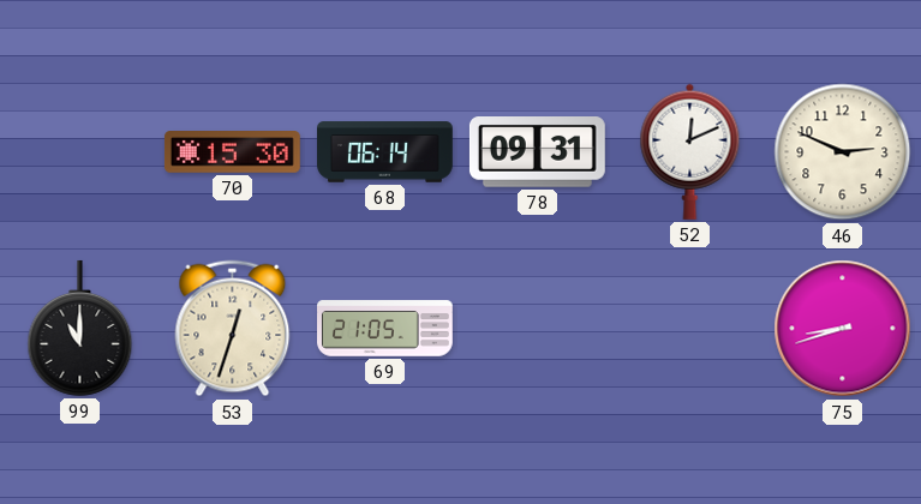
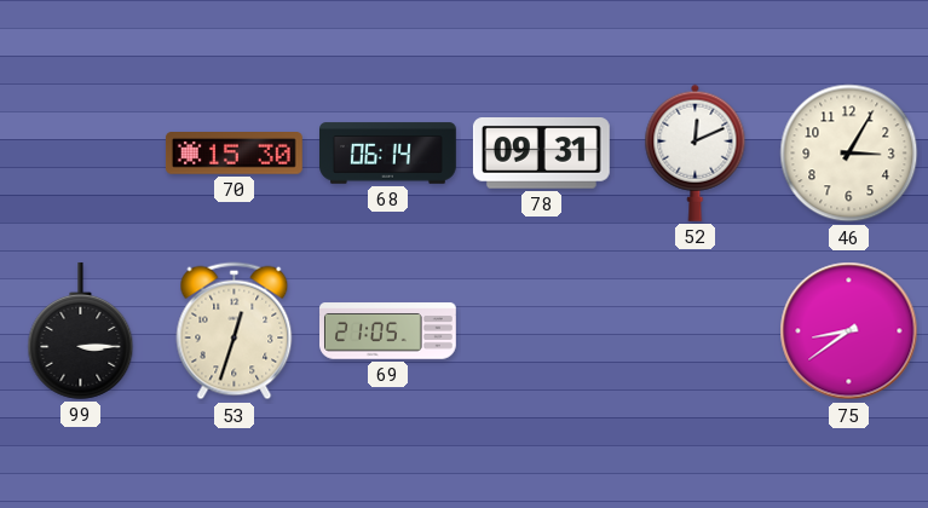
46: 2:49 -> 3:05
99: 11:00 -> 3:15
75: 8:42 -> 8:39
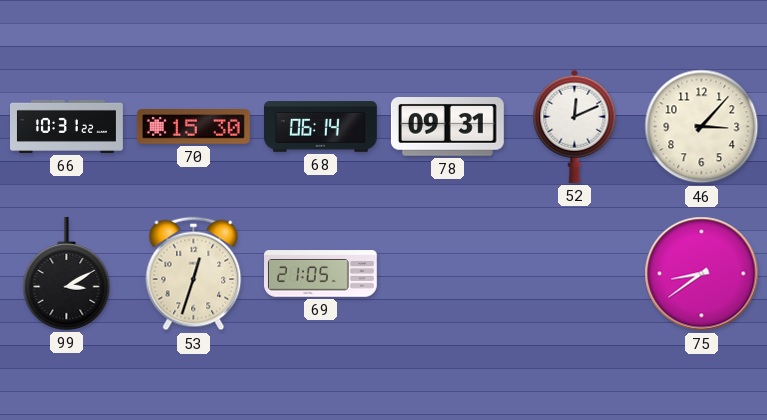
66: none -> 10:31
46: 3:05 -> 3:07
99: 3:15 -> 3:10
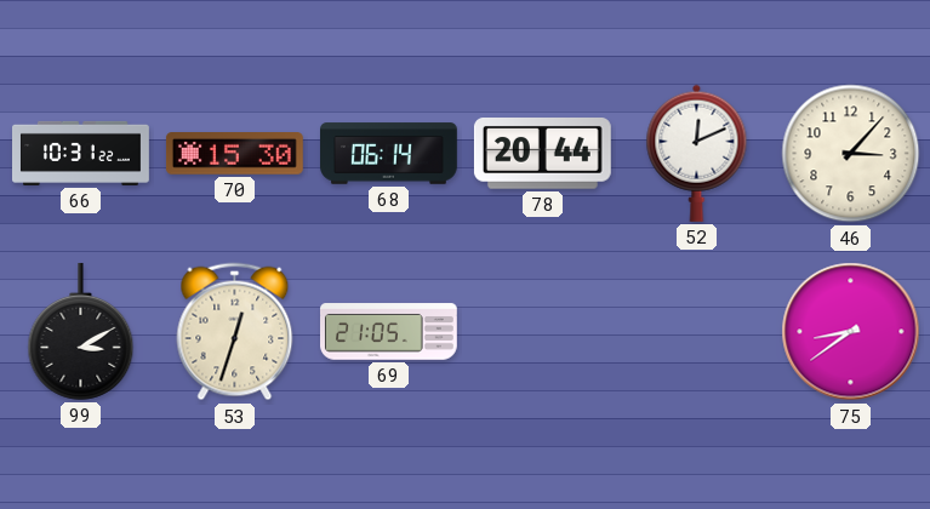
78: 09:31 -> 20:44
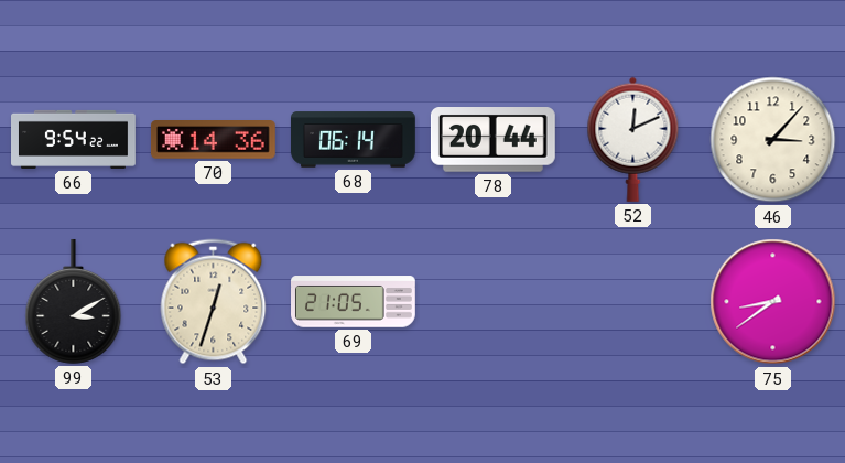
66: 10:31 -> 9:54
70: 15:30 -> 14:36
